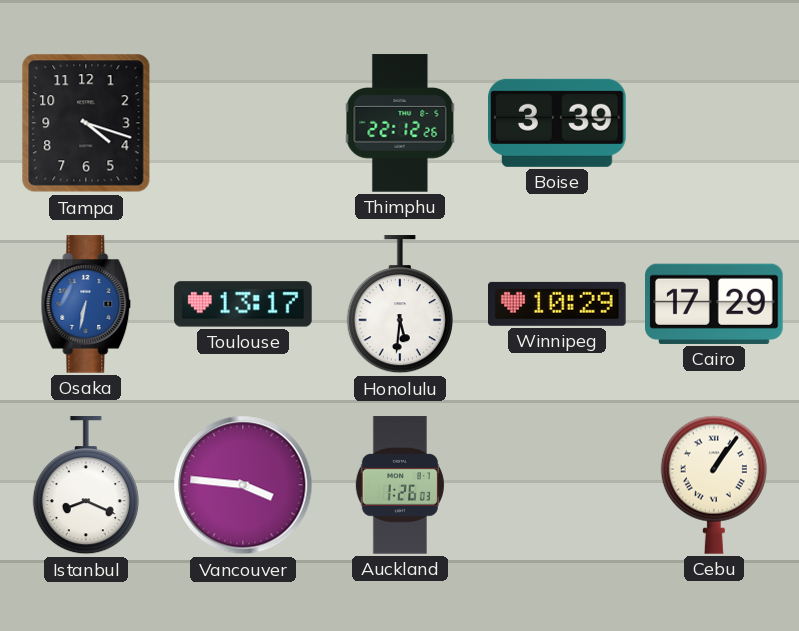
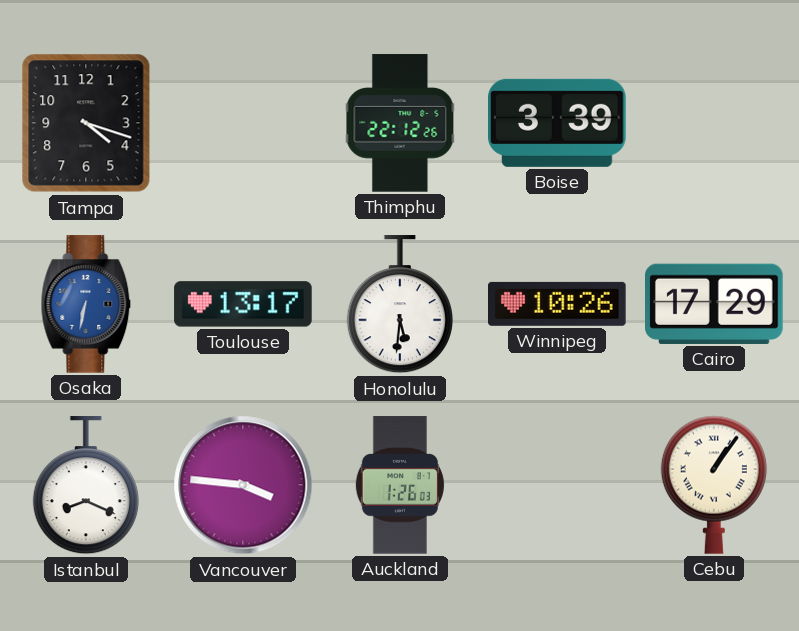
Winnipeg: 10:29 -> 10:26
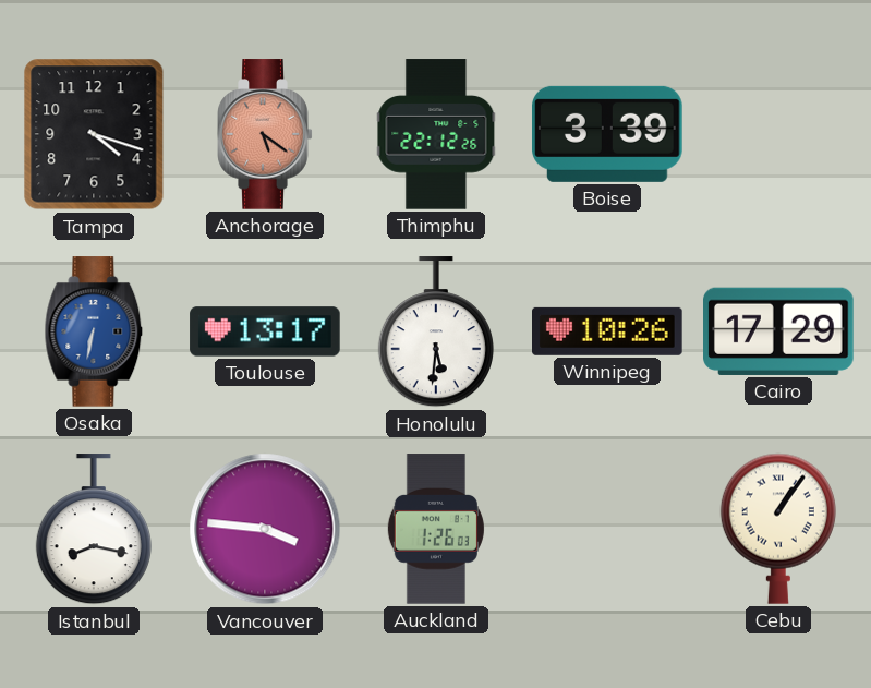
Anchorage: none -> 5:21
Istanbul: 8:19 -> 8:17
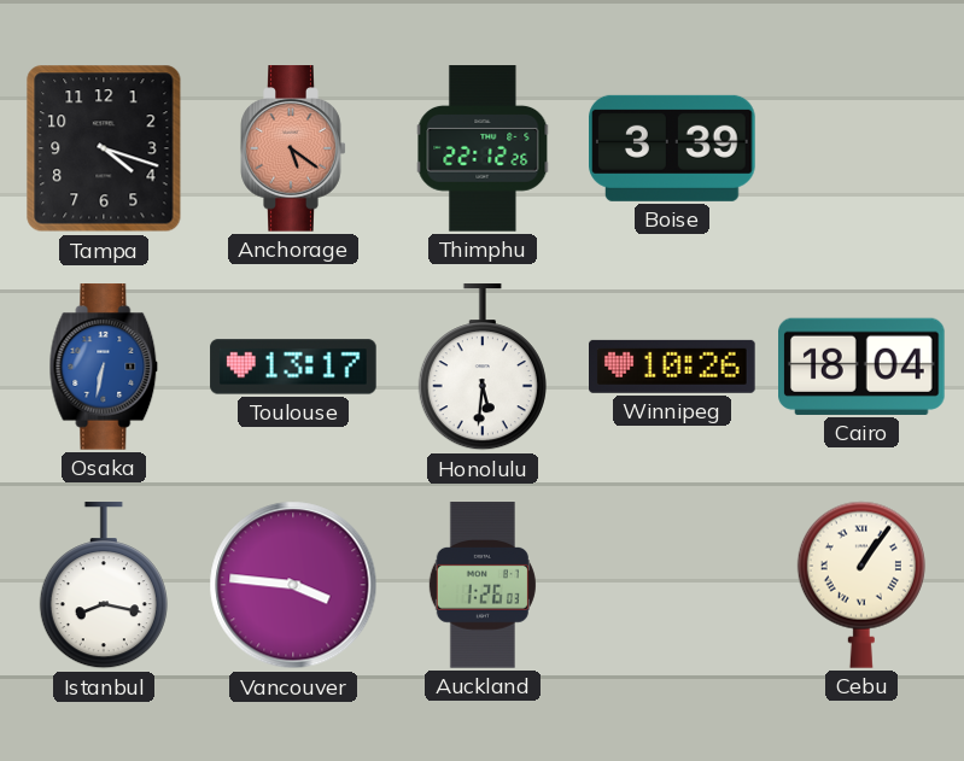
Cairo: 17:29 -> 18:04
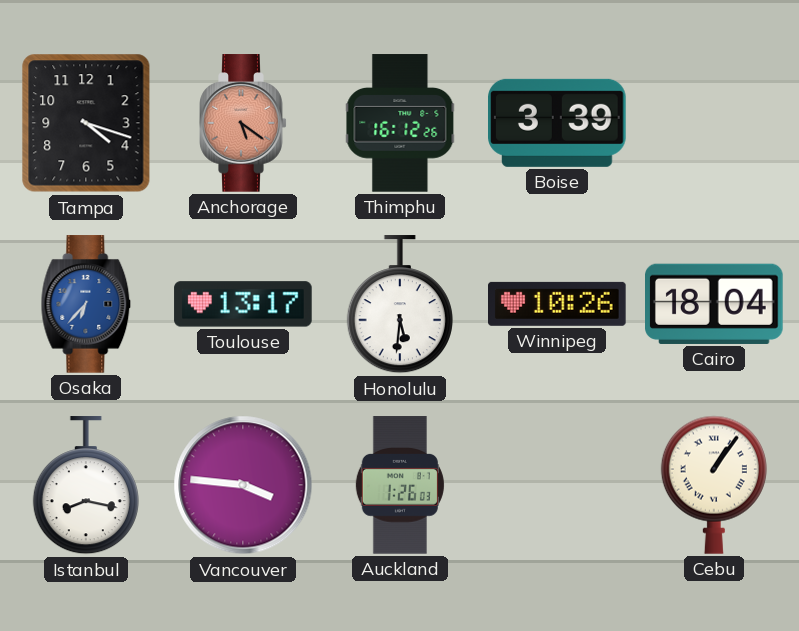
Thimphu: 22:12 -> 16:12
Osaka: 6:32 -> 6:37
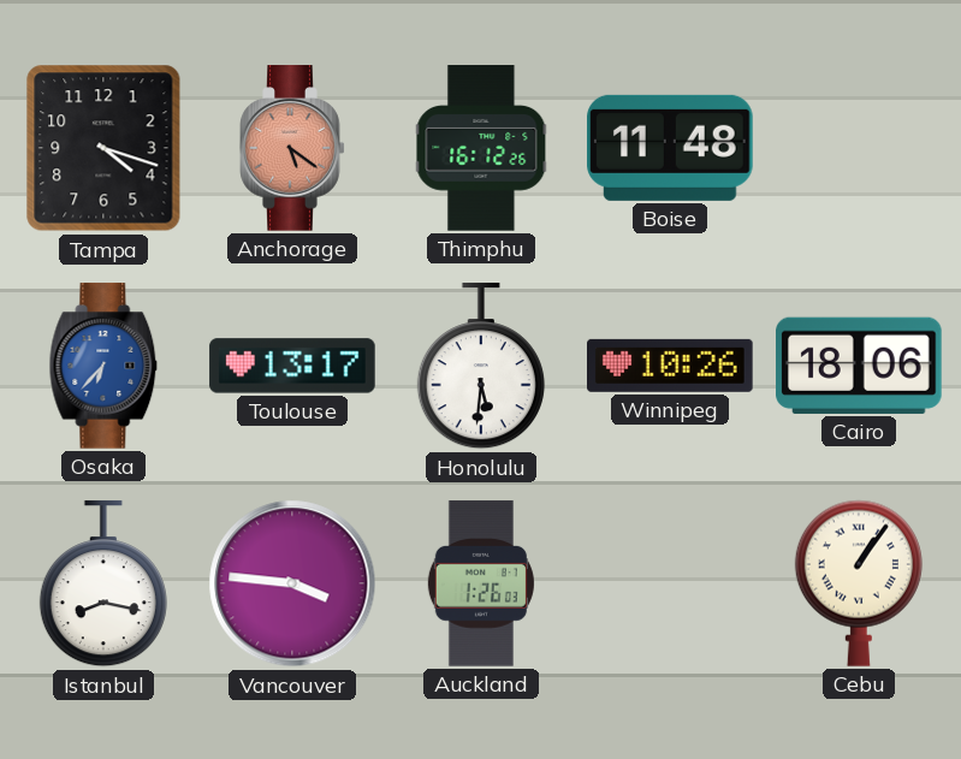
Boise: 3:39 -> 11:48
Cairo: 18:04 -> 18:06
